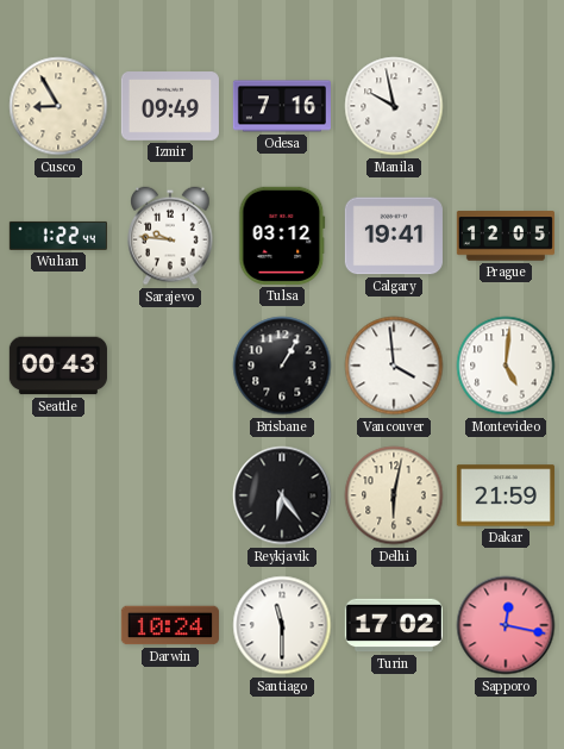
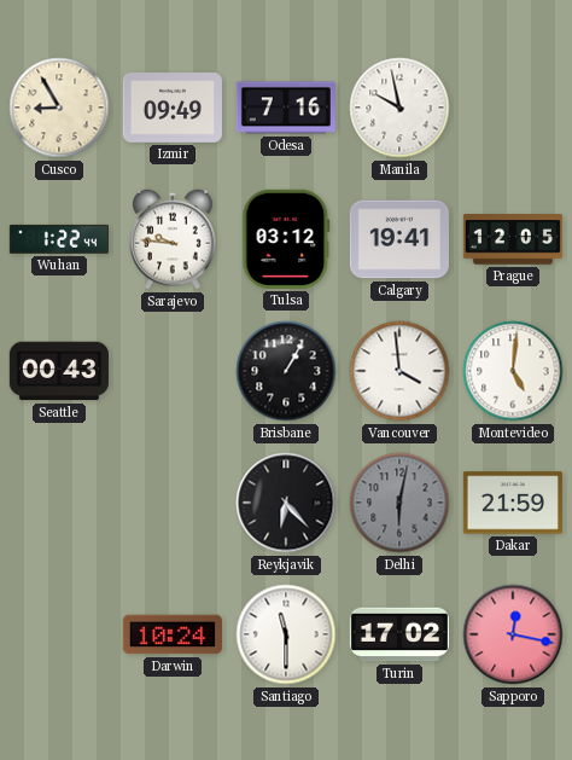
Reykjavik: 6:24 -> 6:23
Delhi dial: cream -> grey
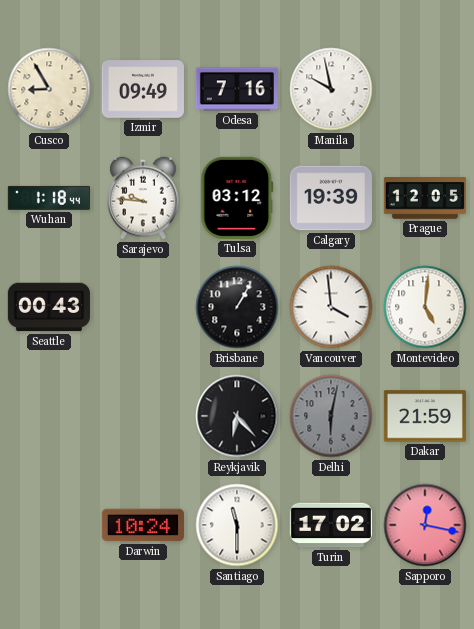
Wuhan: 1:22 -> 1:18
Calgary: 19:41 -> 19:39
